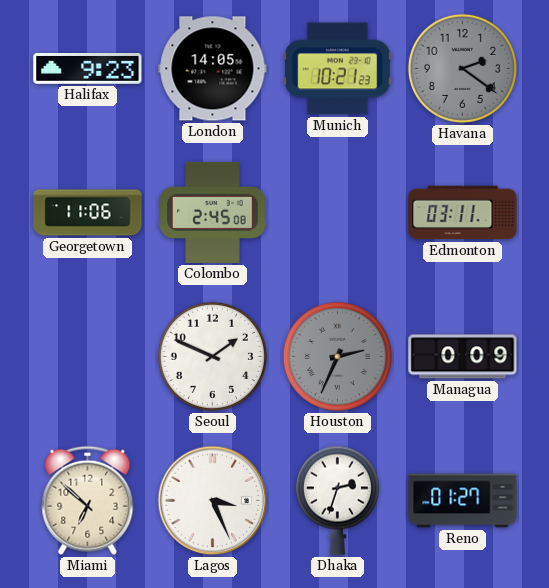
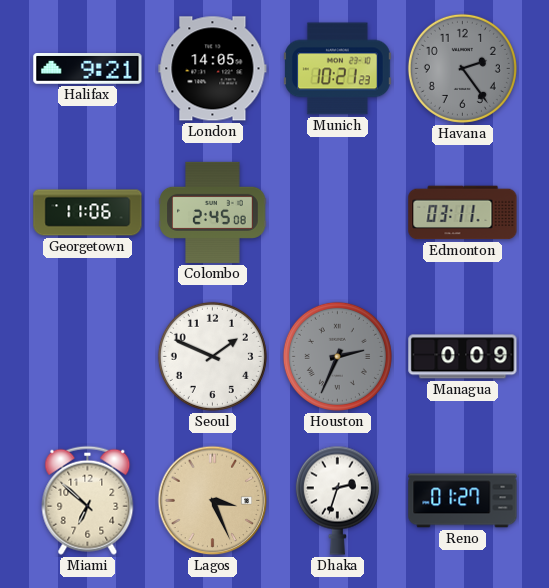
Halifax: 9:23 -> 9:21
Havana: 2:21 -> 2:24
Lagos dial: white -> champagne
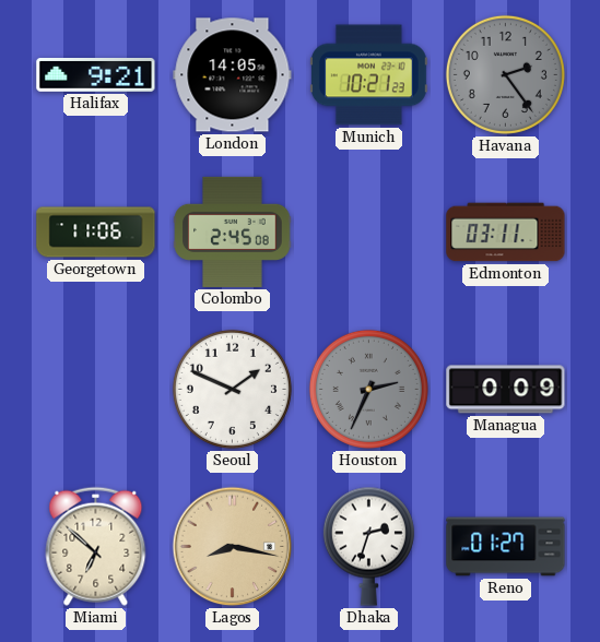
Lagos: 3:26 -> 8:17
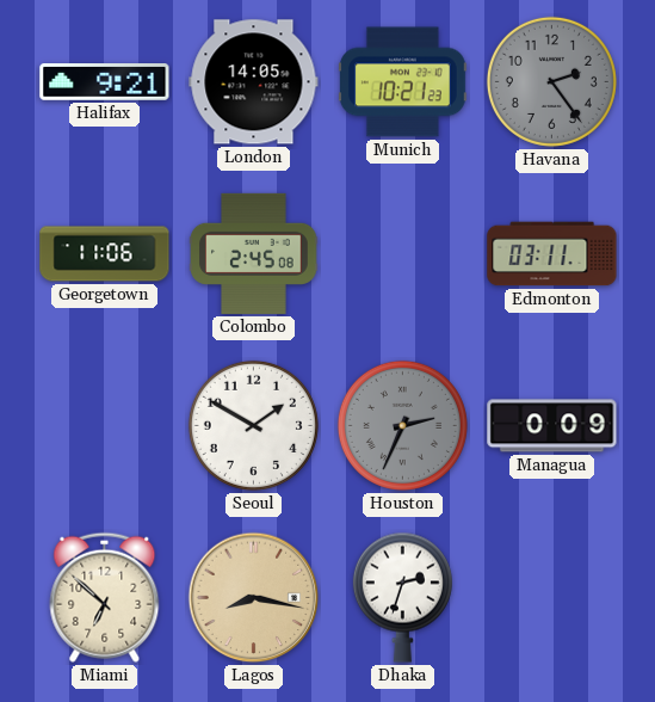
Seoul: 1:49 -> 1:50
Reno: 01:27 -> none
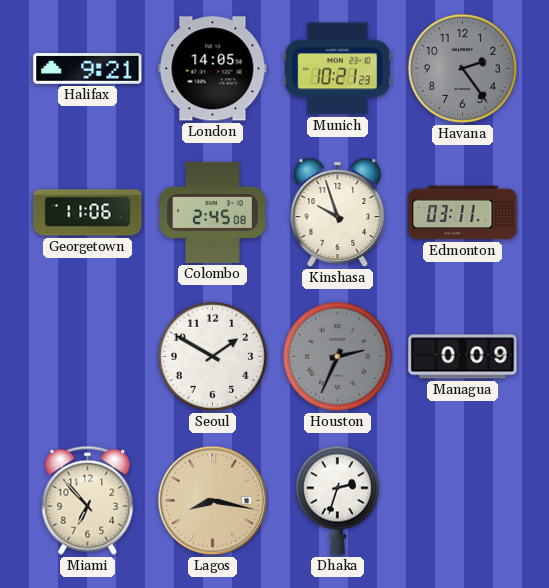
Kinshasa: none -> 9:57
Miami: 6:52 -> 6:53
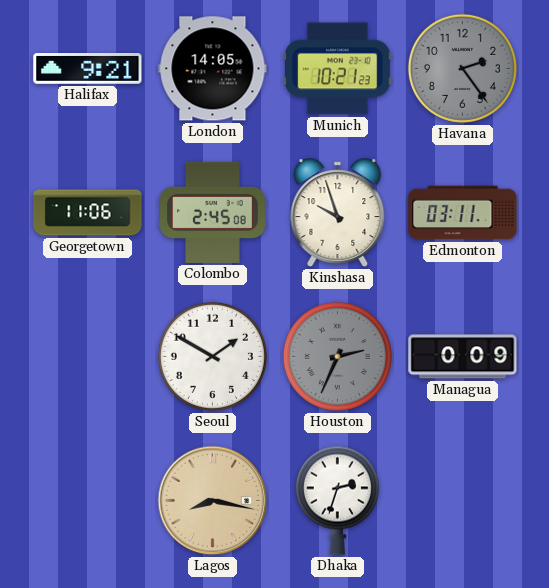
Miami: 6:53 -> none
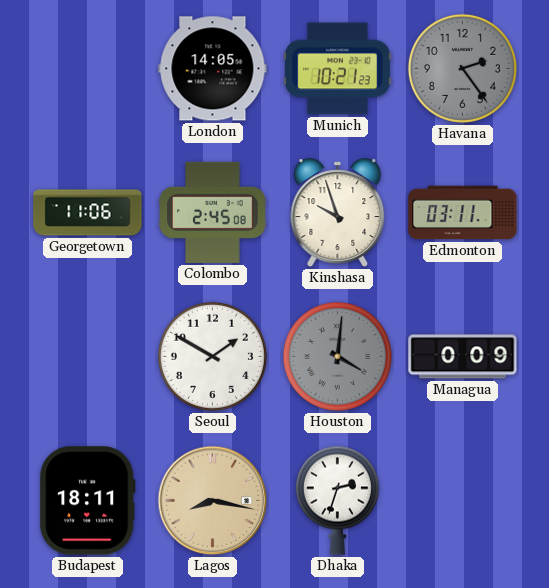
Halifax: 9:21 -> none
Houston: 2:34 -> 4:01
Budapest: none -> 18:11
